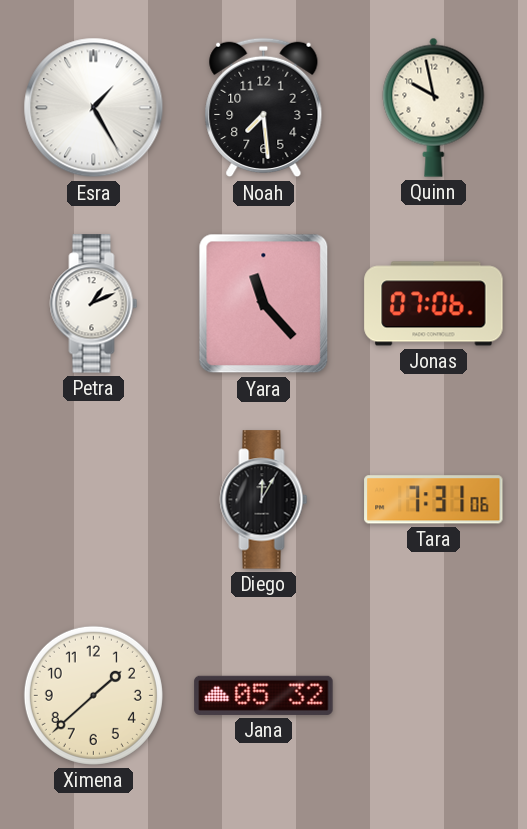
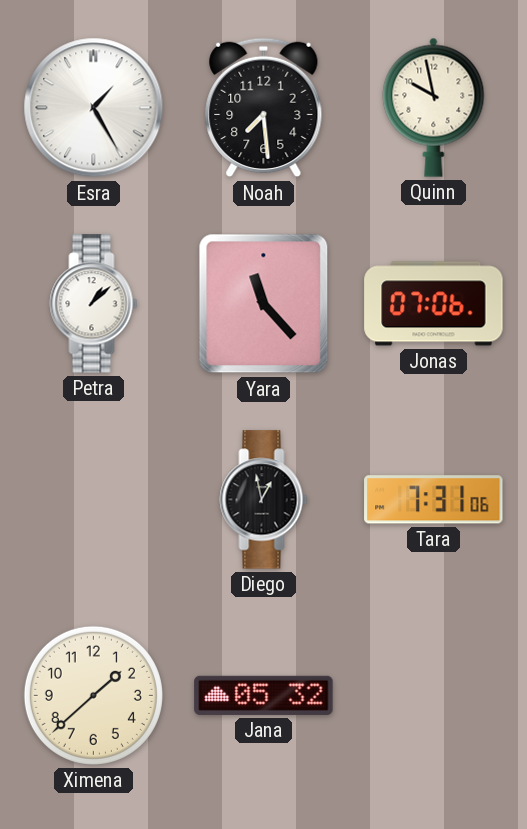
Petra: 1:11 -> 1:08
Diego: 12:05 -> 12:58
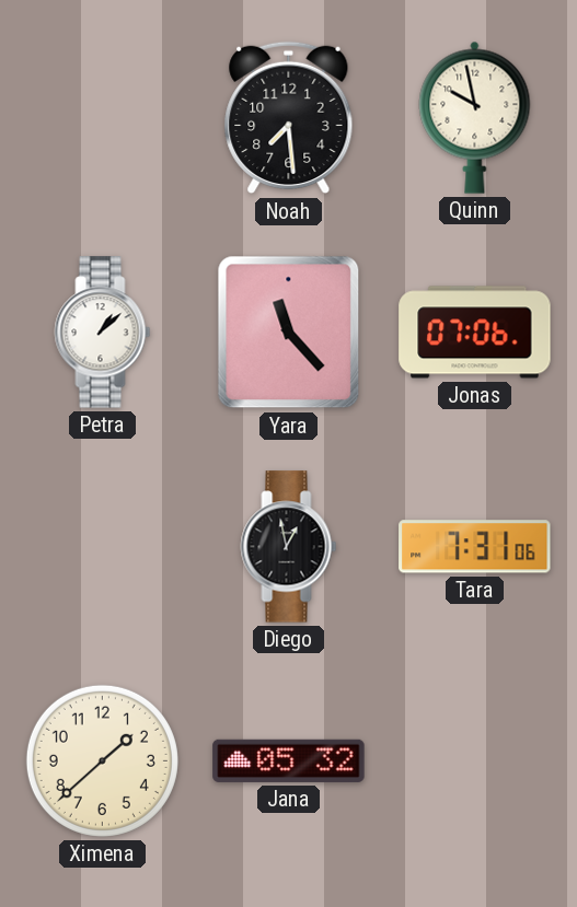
Esra: 1:25 -> none
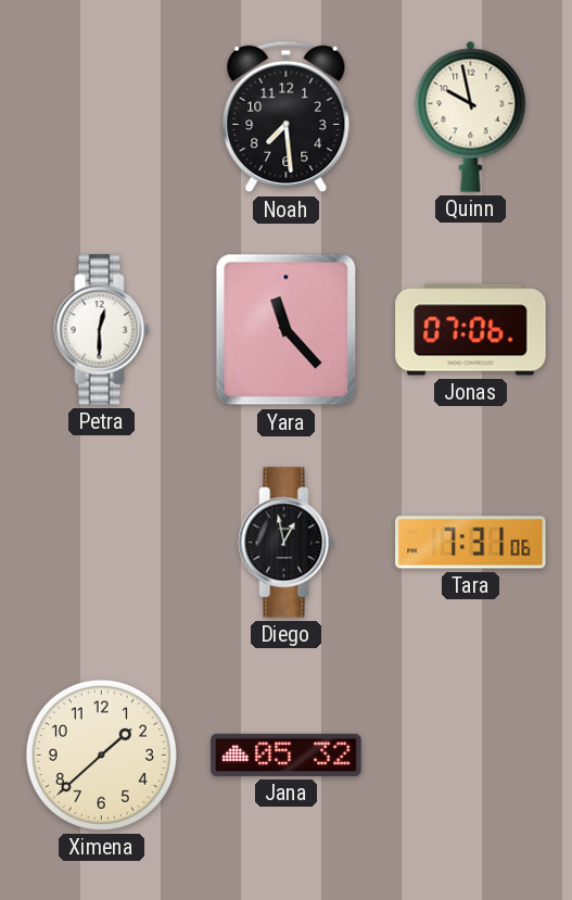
Petra: 1:08 -> 12:30
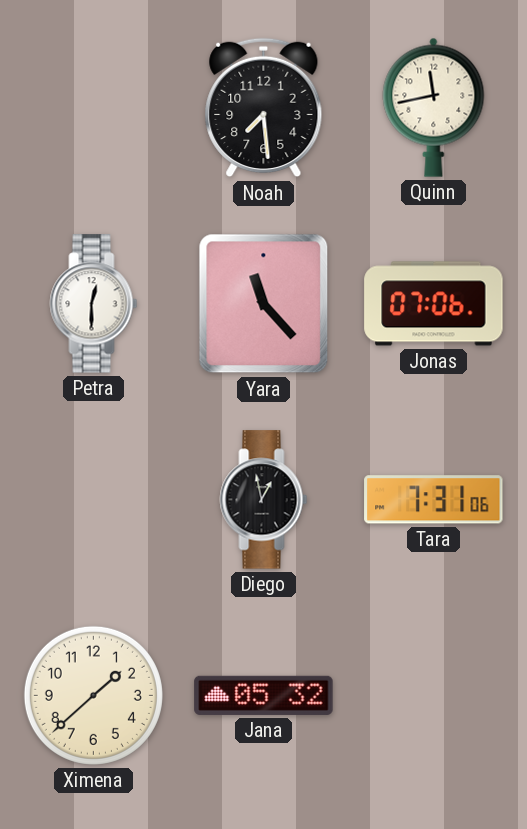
Quinn: 9:58 -> 11:43
